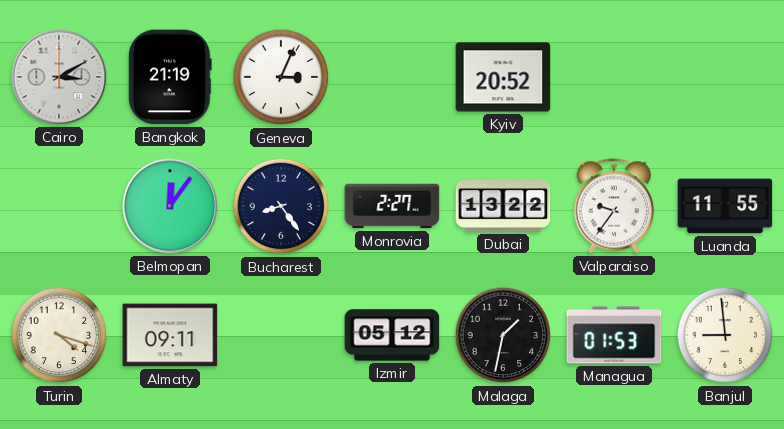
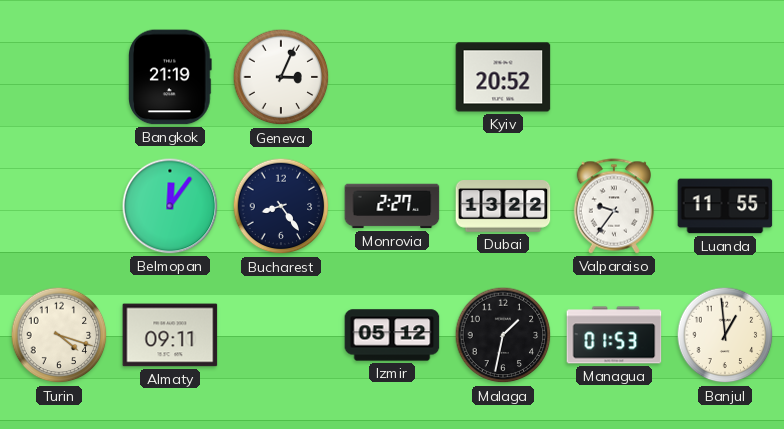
Cairo: 3:10 -> none
Banjul: 8:59 -> 12:59
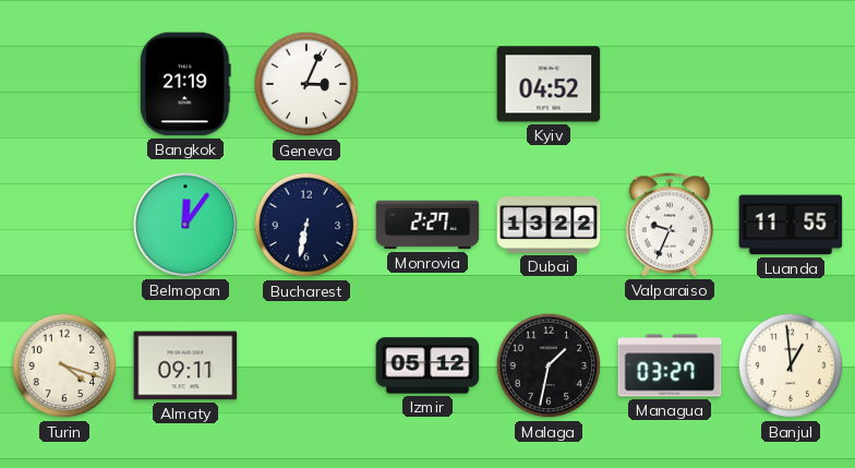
Kyiv: 20:52 -> 04:52
Bucharest: 8:24 -> 6:32
Valparaiso: 9:36 -> 9:34
Managua: 01:53 -> 03:27
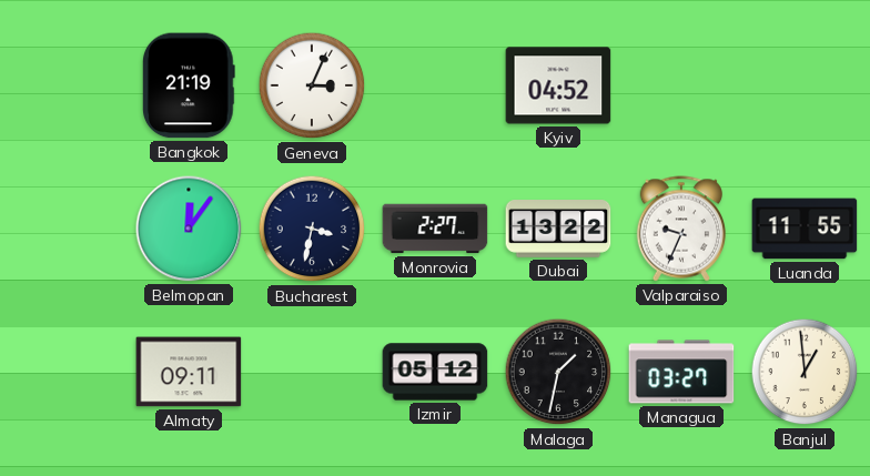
Bucharest: 6:32 -> 3:32
Turin: 4:18 -> none
